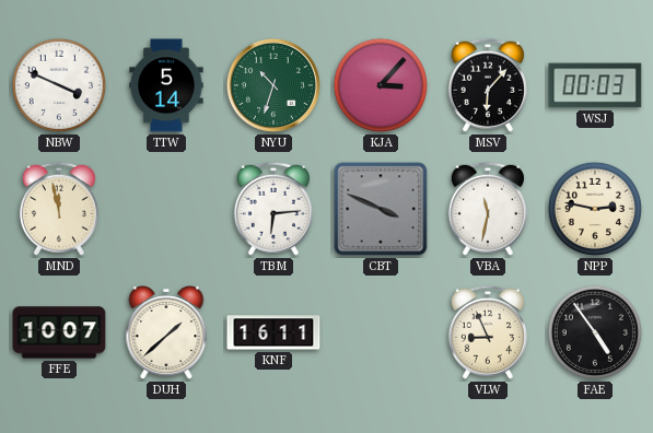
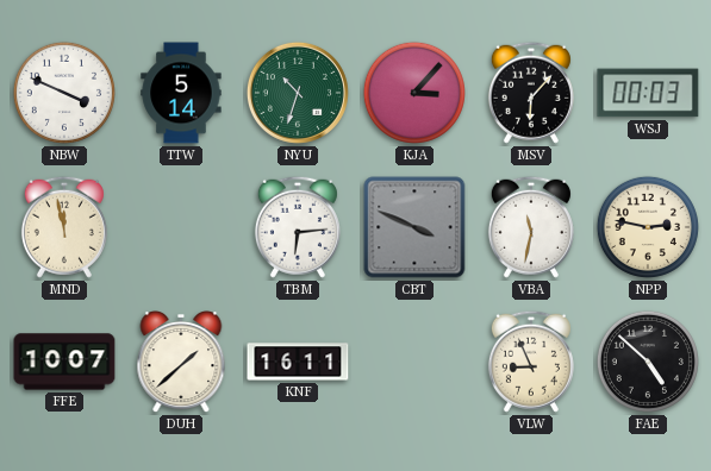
FAE: 4:54 -> 4:52
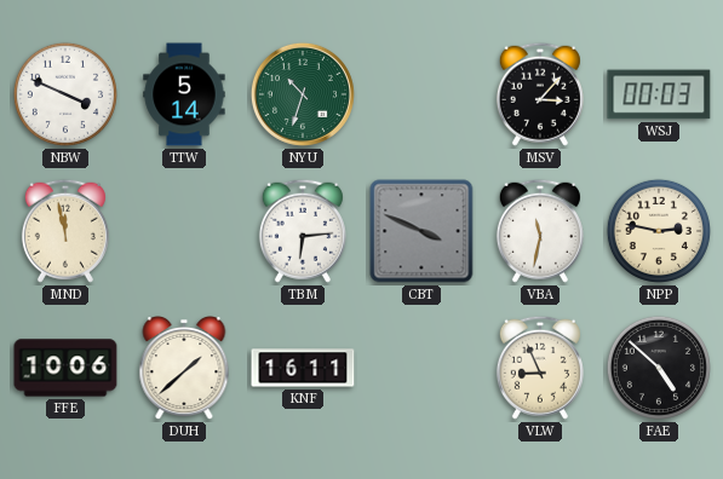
KJA: 3:07 -> none
MSV: 6:07 -> 3:07
FFE: 10:07 -> 10:06
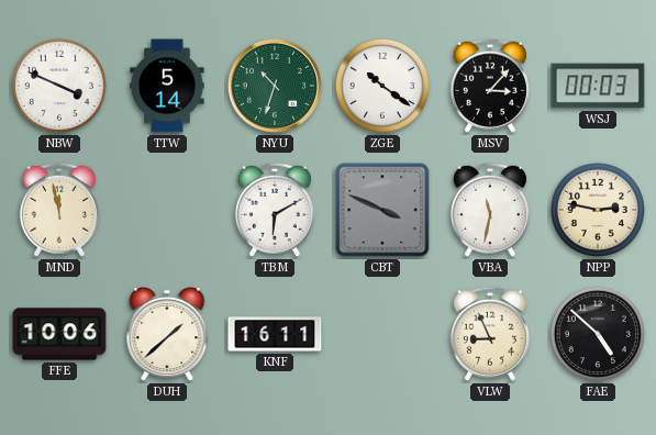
ZGE: none -> 10:21
TBM: 6:14 -> 6:10
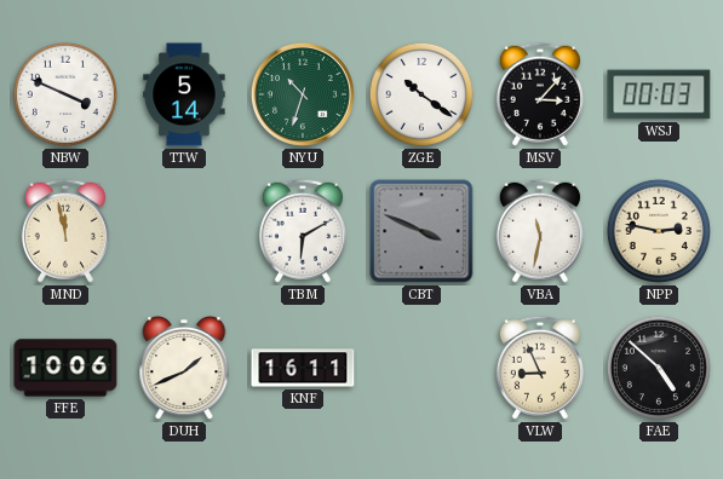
DUH: 1:38 -> 1:41
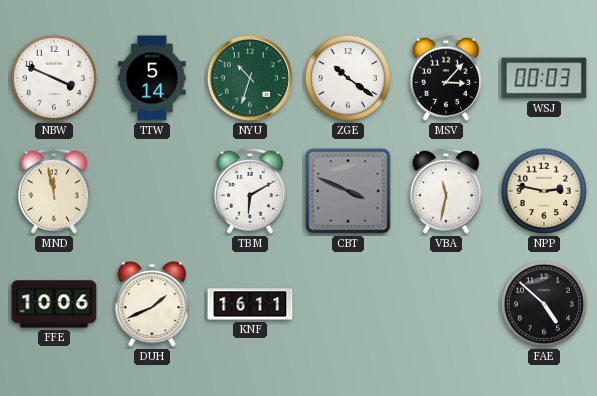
VLW: 8:56 -> none
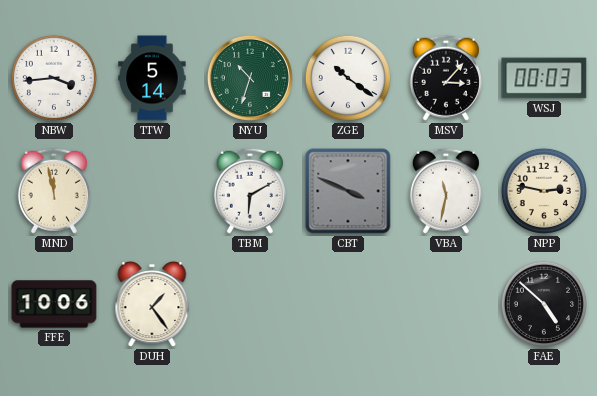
NBW: 3:49 -> 3:44
DUH: 1:41 -> 1:24
KNF: 16:11 -> none
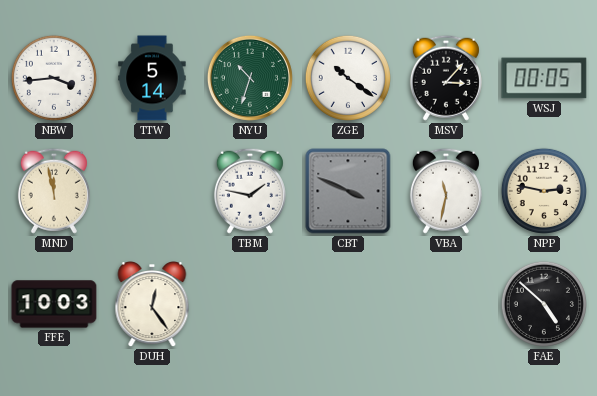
WSJ: 00:03 -> 00:05
TBM: 6:10 -> 1:47
FFE: 10:06 -> 10:03
DUH: 1:24 -> 12:24
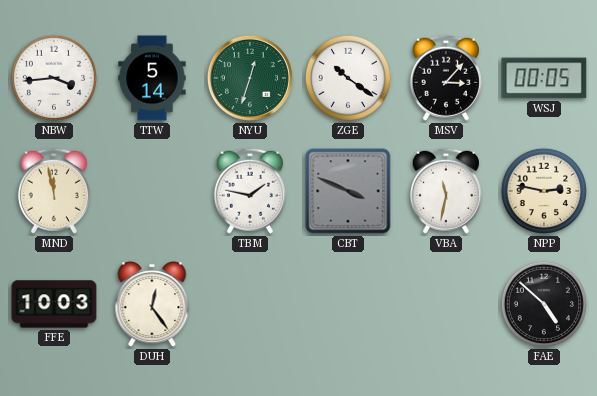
NYU: 10:33 -> 12:33
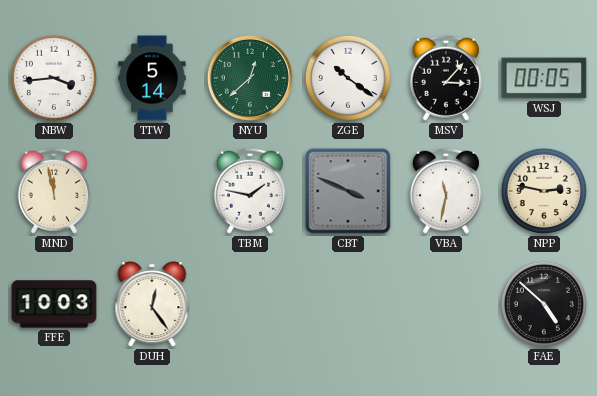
NYU: 12:33 -> 12:38
